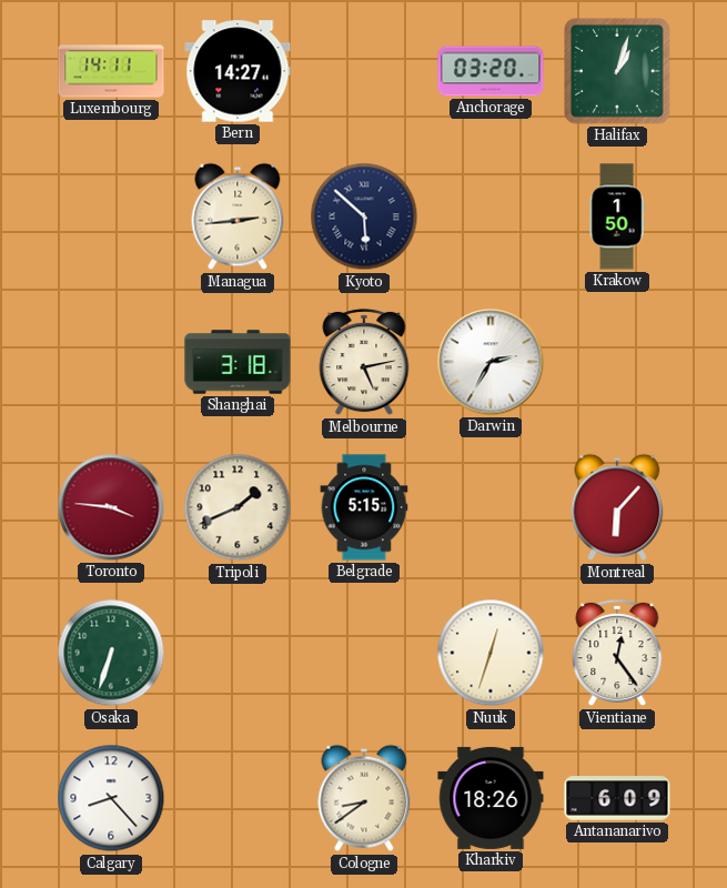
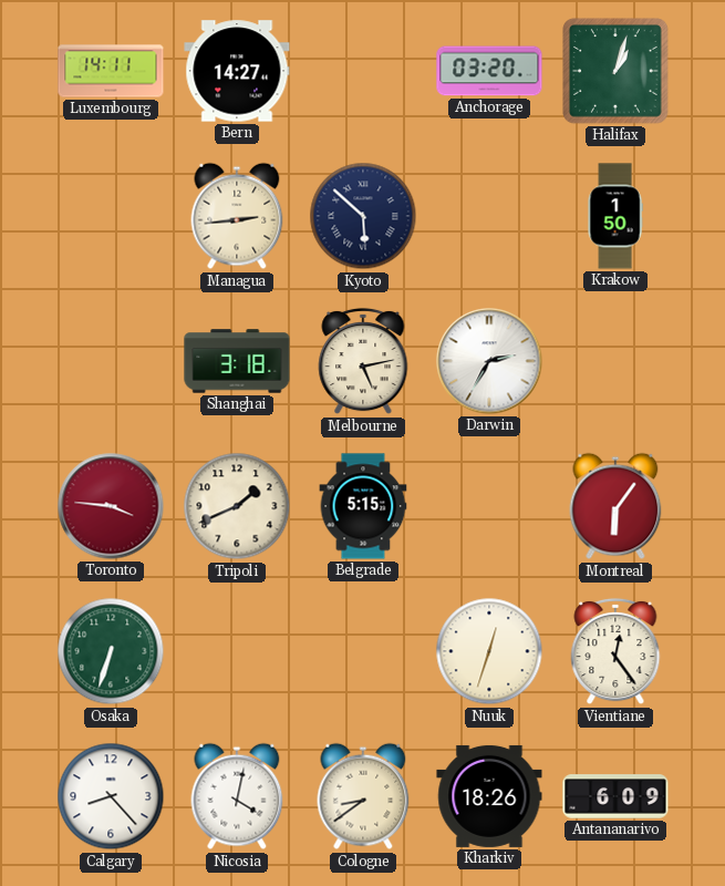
Montreal: 6:07 -> 6:06
Nicosia: none -> 4:02
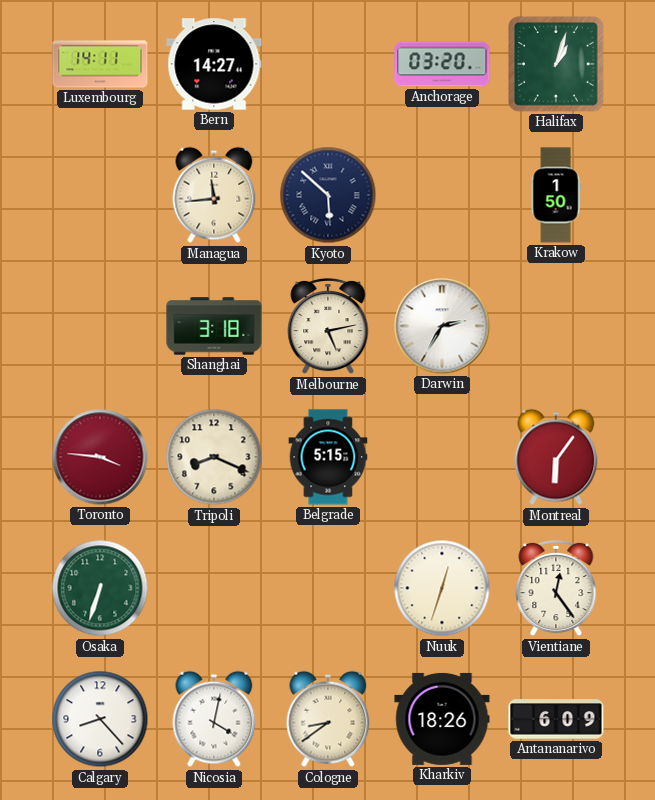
Managua: 2:44 -> 11:44
Tripoli: 1:41 -> 8:19
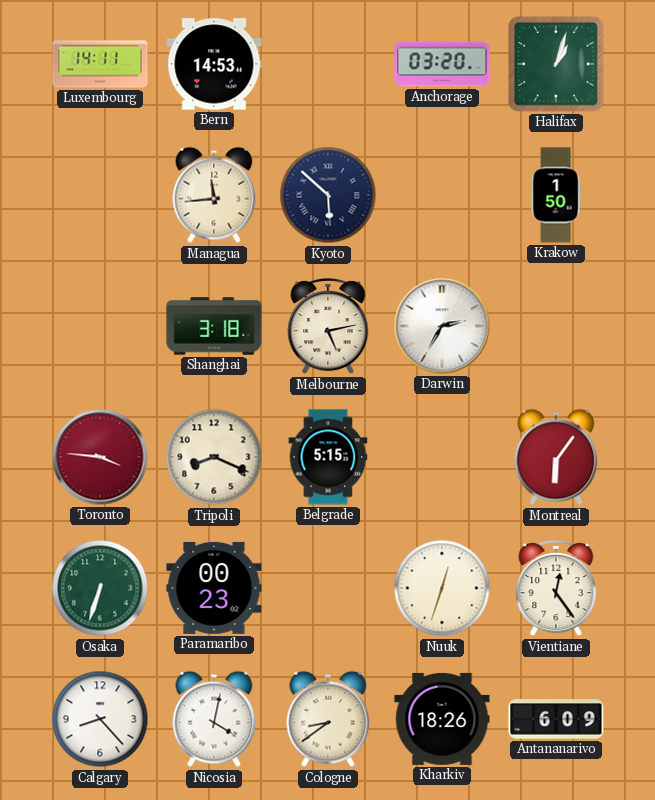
Bern: 14:27 -> 14:53
Paramaribo: none -> 00:23
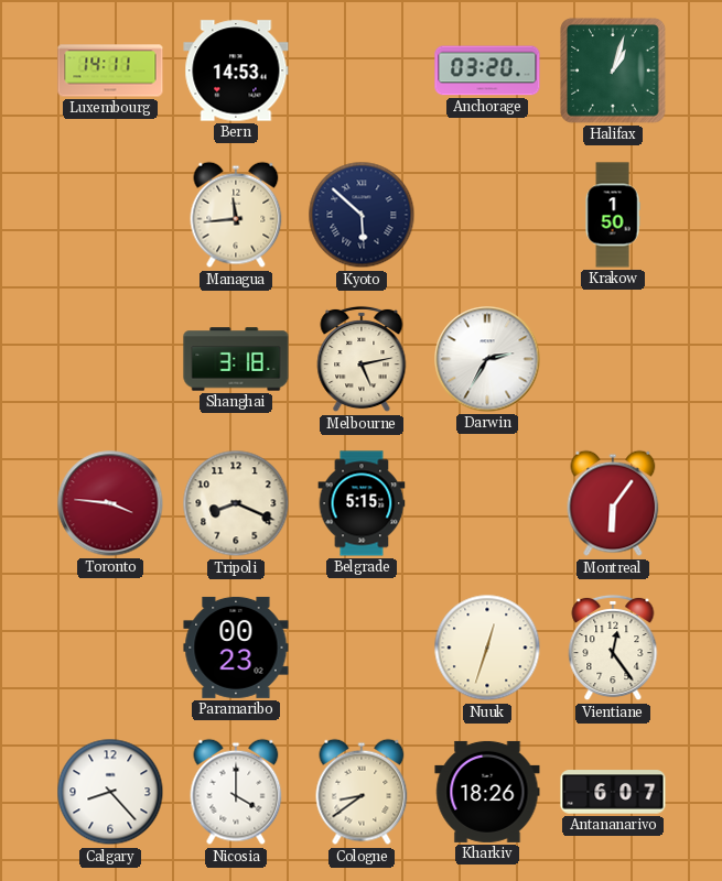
Osaka: 6:33 -> none
Nicosia: 4:02 -> 4:00
Antananarivo: 6:09 -> 6:07
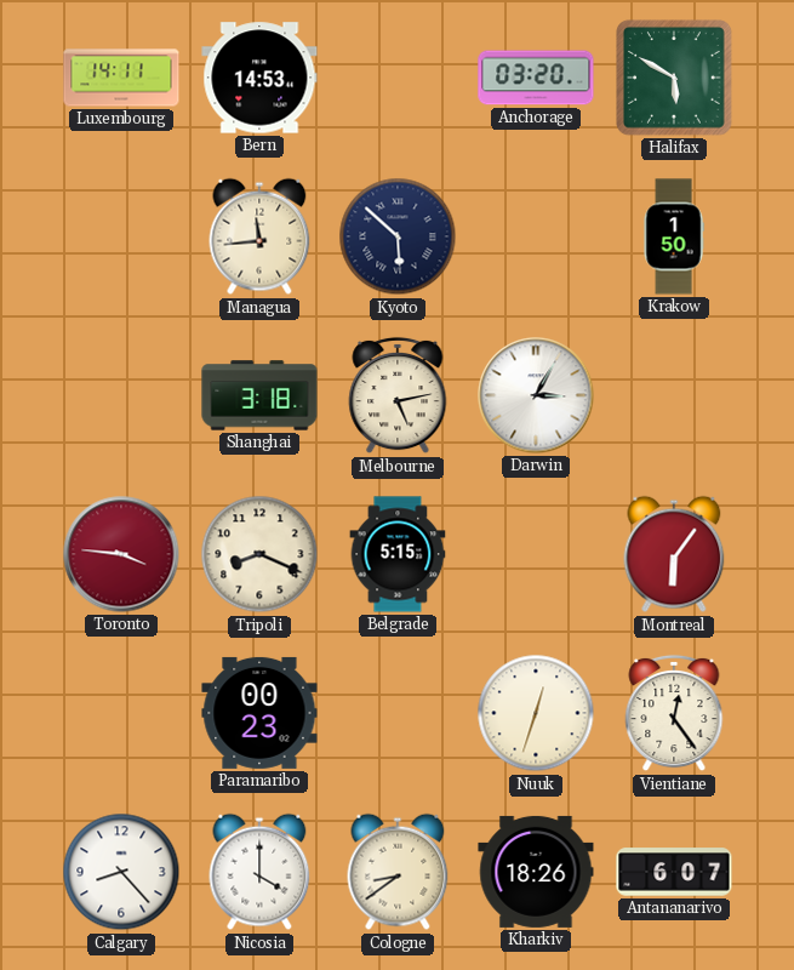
Halifax: 1:03 -> 5:50
Darwin: 2:35 -> 3:05
